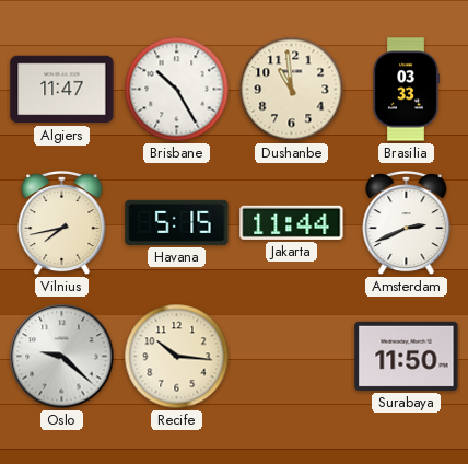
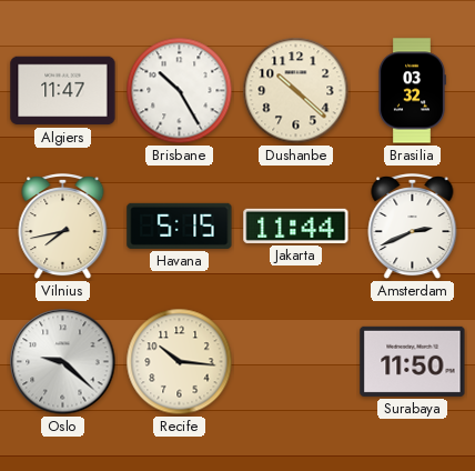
Dushanbe: 10:59 -> 10:22
Brasilia: 03:33 -> 03:32
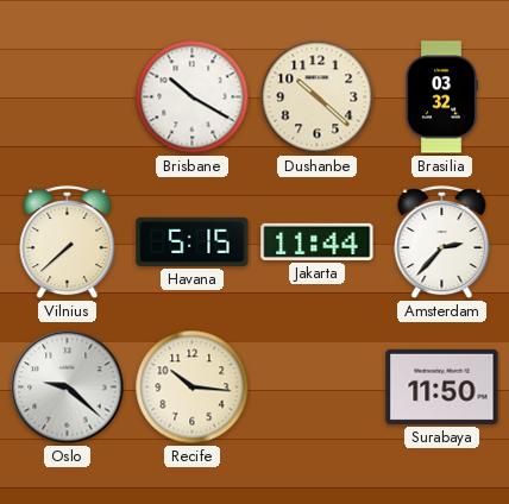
Algiers: 11:47 -> none
Brisbane: 10:25 -> 10:20
Vilnius: 7:43 -> 7:38
Amsterdam: 2:41 -> 2:37
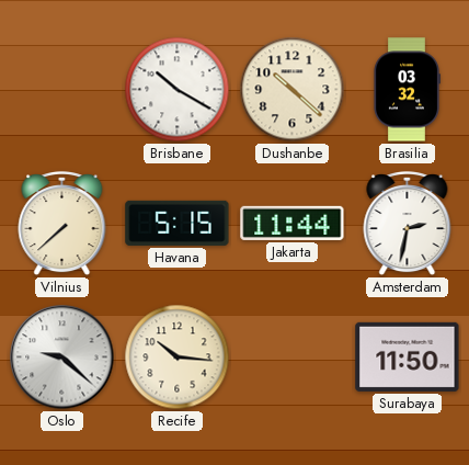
Amsterdam: 2:37 -> 2:32
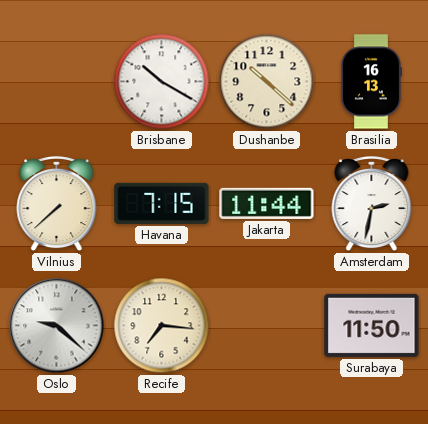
Brasilia: 03:32 -> 16:13
Havana: 5:15 -> 7:15
Recife: 10:16 -> 7:16
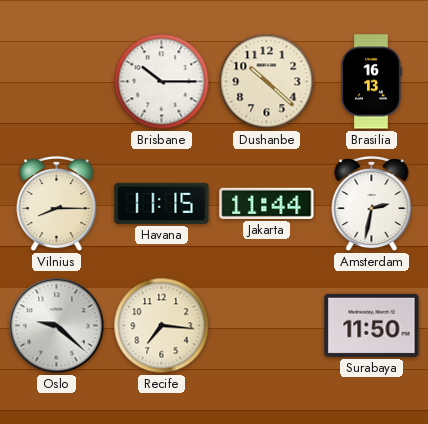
Brisbane: 10:20 -> 10:15
Vilnius: 7:38 -> 8:15
Havana: 7:15 -> 11:15
